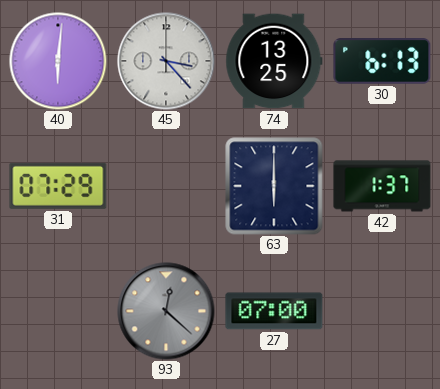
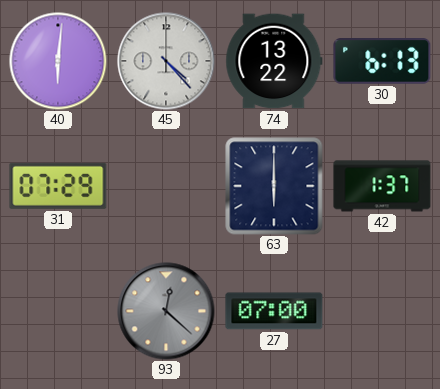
45: 3:23 -> 4:23
74: 13:25 -> 13:22
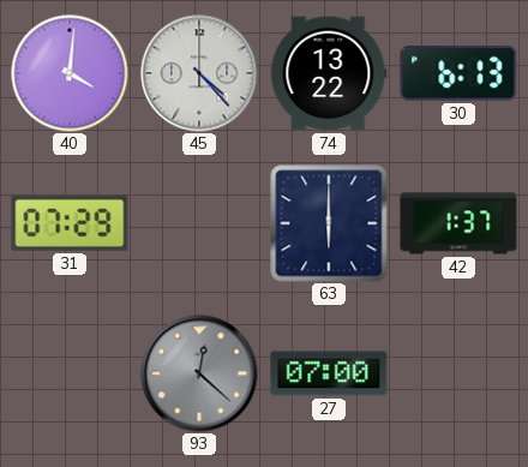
40: 6:01 -> 4:01
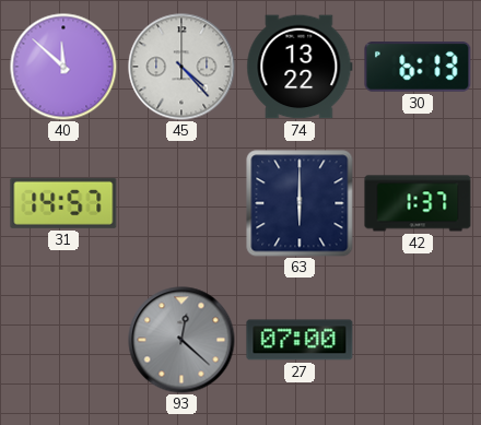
40: 4:01 -> 11:52
31: 07:29 -> 14:57
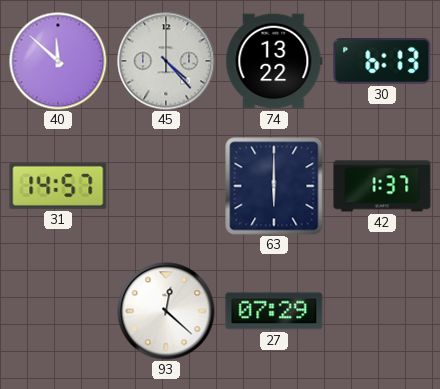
93 dial: grey -> white
27: 07:00 -> 07:29
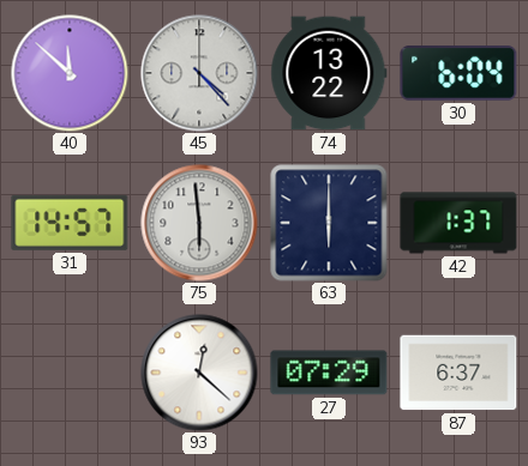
30: 6:13 -> 6:04
75: none -> 5:59
87: none -> 6:37
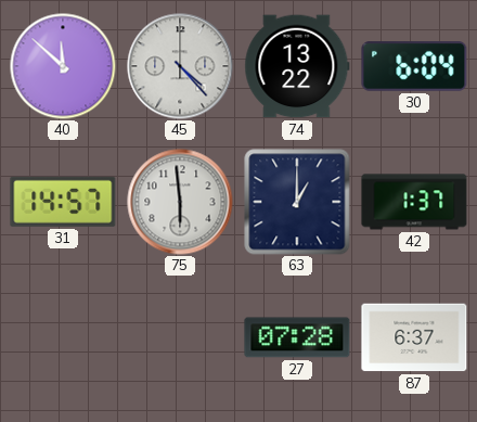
63: 6:00 -> 1:00
93: 12:22 -> none
27: 07:29 -> 07:28
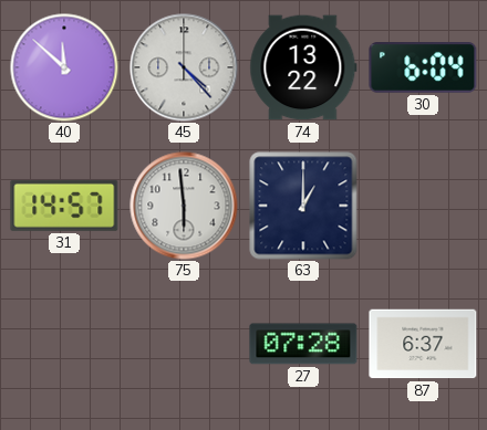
42: 1:37 -> none
